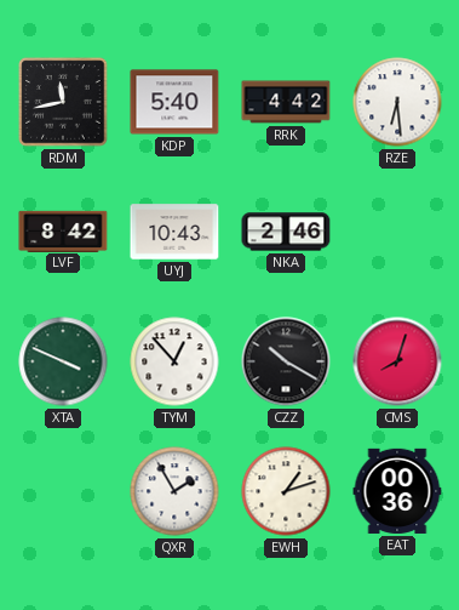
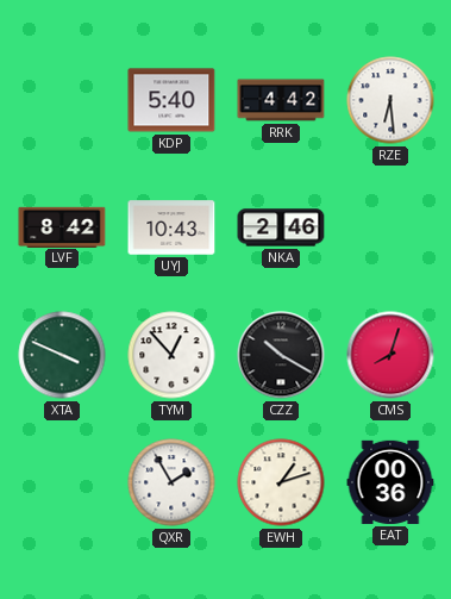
RDM: 11:43 -> none
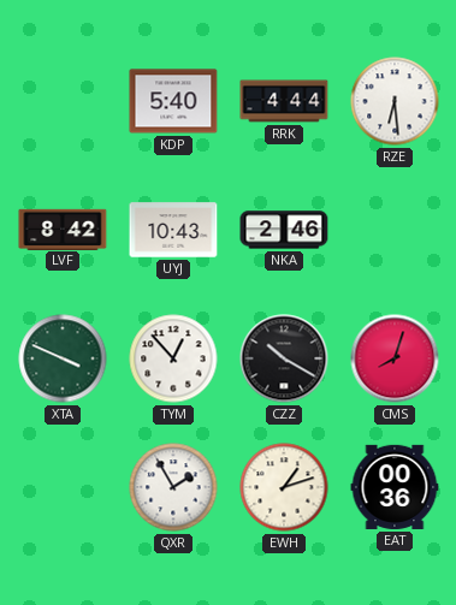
RRK: 4:42 -> 4:44
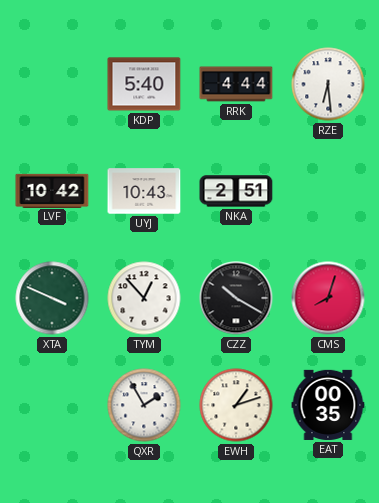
LVF: 8:42 -> 10:42
NKA: 2:46 -> 2:51
EAT: 00:36 -> 00:35
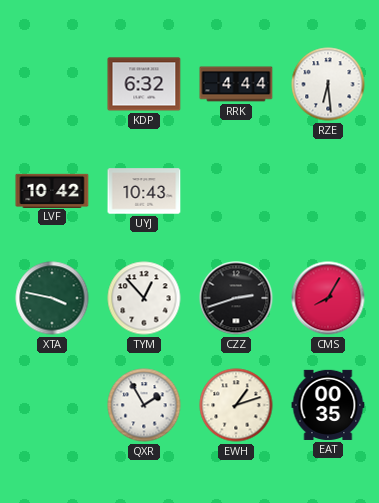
KDP: 5:40 -> 6:32
NKA: 2:51 -> none
XTA: 3:49 -> 3:47
CZZ: 10:20 -> 2:42
CMS: 8:03 -> 8:05
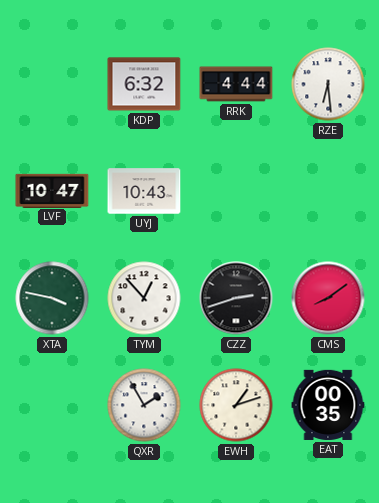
LVF: 10:42 -> 10:47
CMS: 8:05 -> 8:09
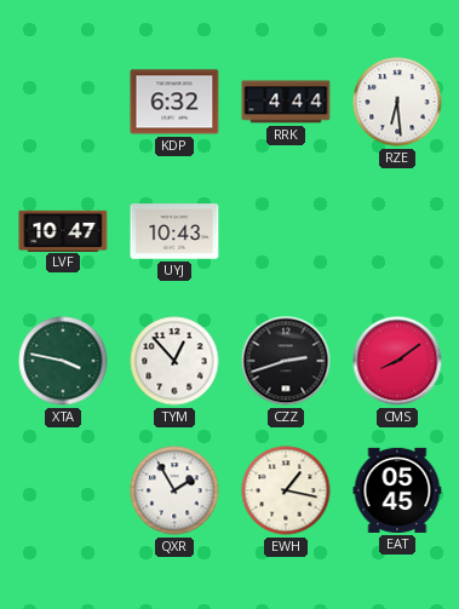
EWH: 1:12 -> 1:17
EAT: 00:35 -> 05:45
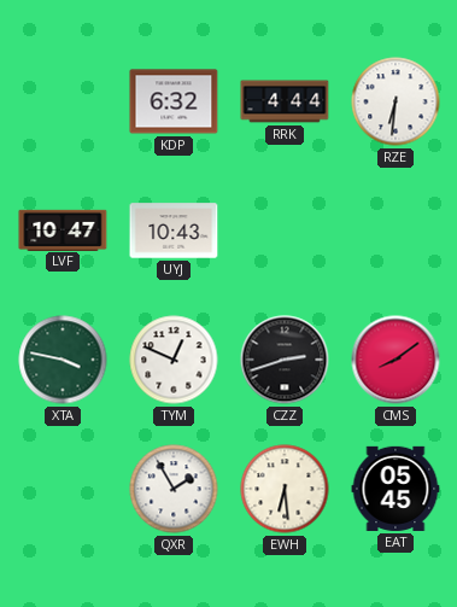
RZE: 6:29 -> 6:31
TYM: 12:53 -> 12:49
EWH: 1:17 -> 6:29
